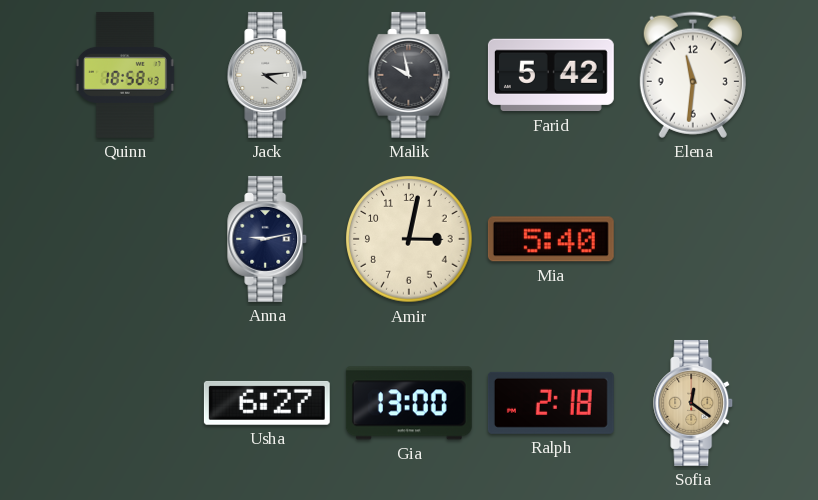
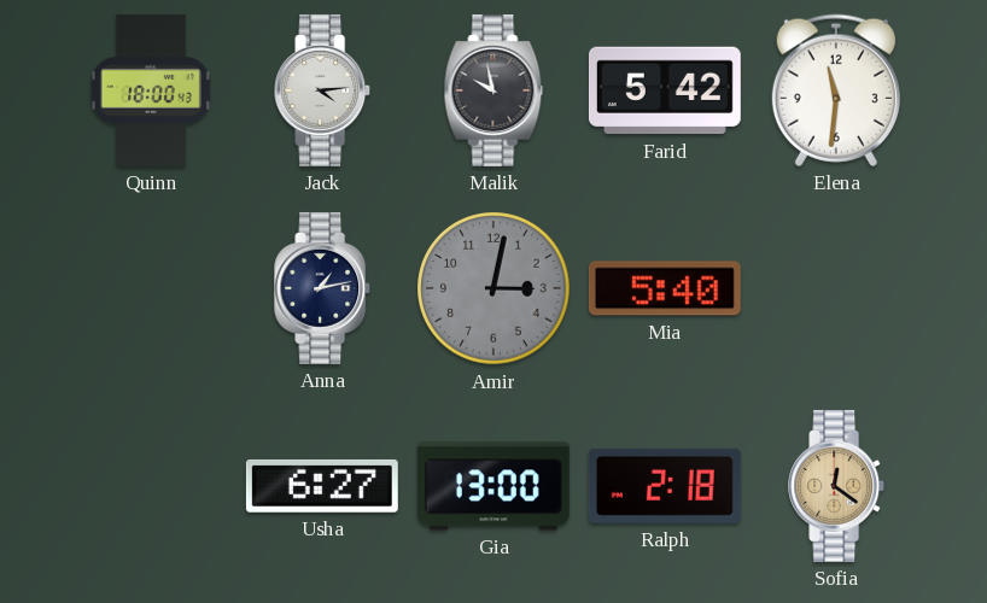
Quinn: 18:58 -> 18:00
Anna: 9:13 -> 1:13
Amir dial: cream -> grey
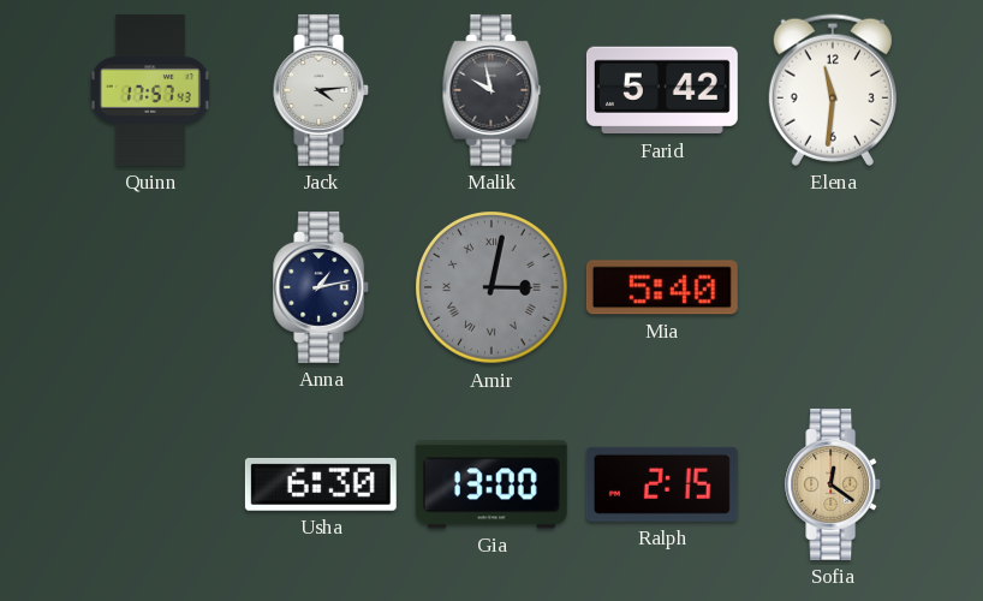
Quinn: 18:00 -> 17:57
Amir numerals: Arabic -> Roman
Usha: 6:27 -> 6:30
Ralph: 2:18 -> 2:15
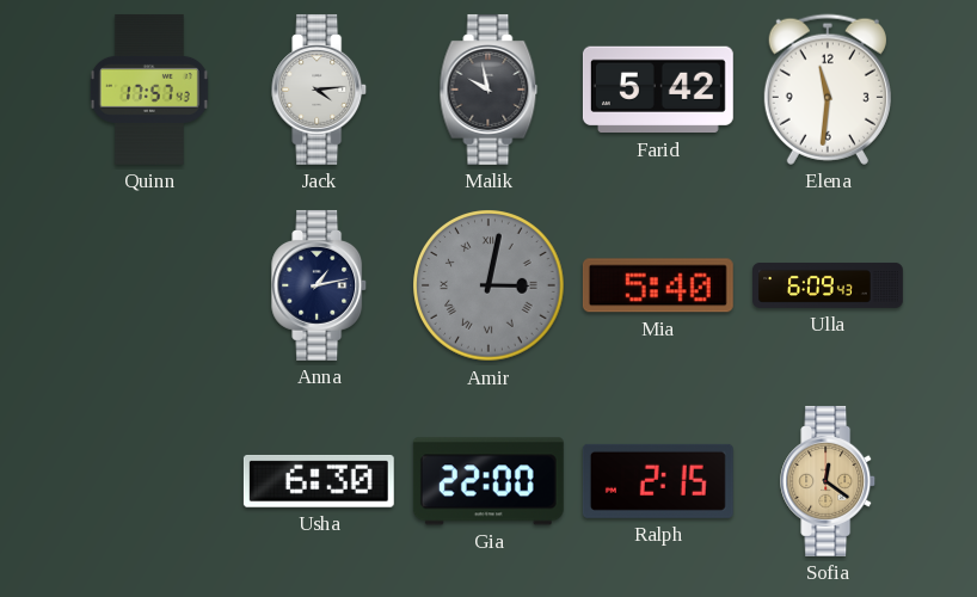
Ulla: none -> 6:09
Gia: 13:00 -> 22:00
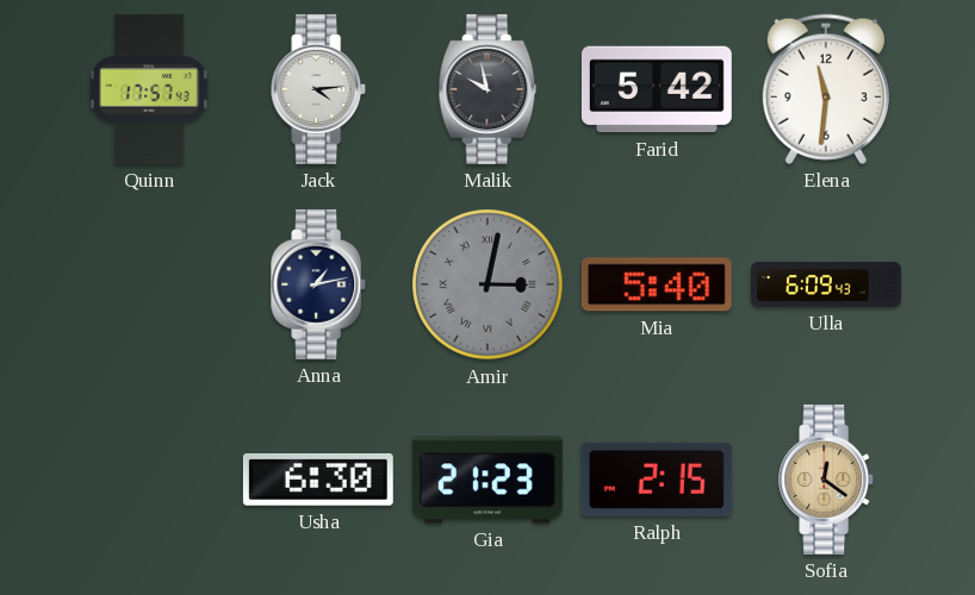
Gia: 22:00 -> 21:23
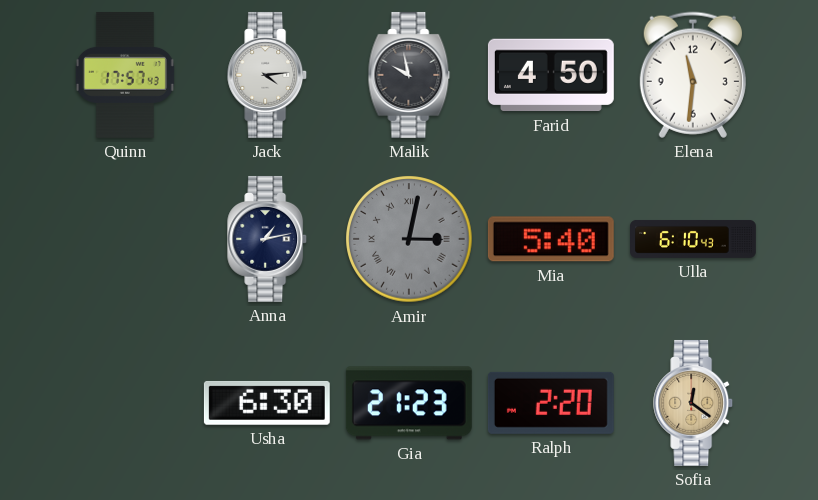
Farid: 5:42 -> 4:50
Ulla: 6:09 -> 6:10
Ralph: 2:15 -> 2:20
